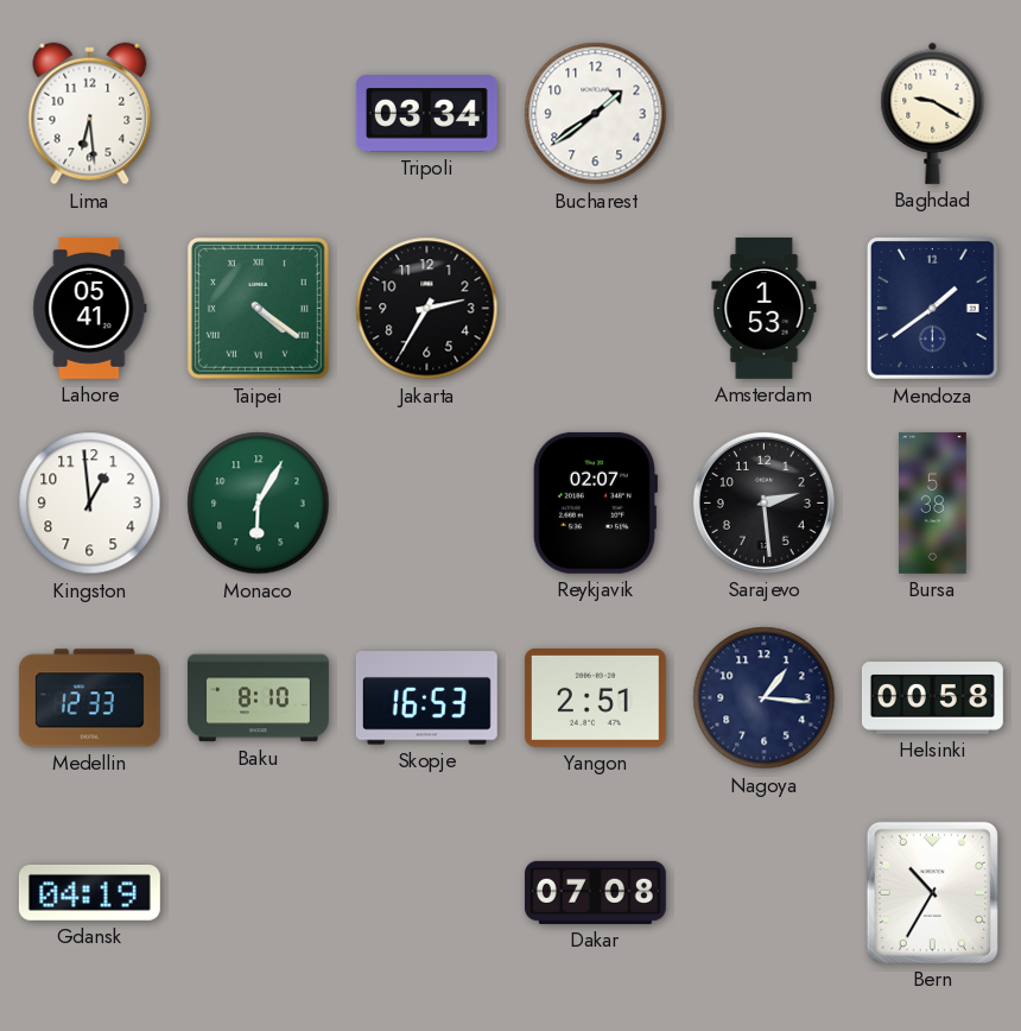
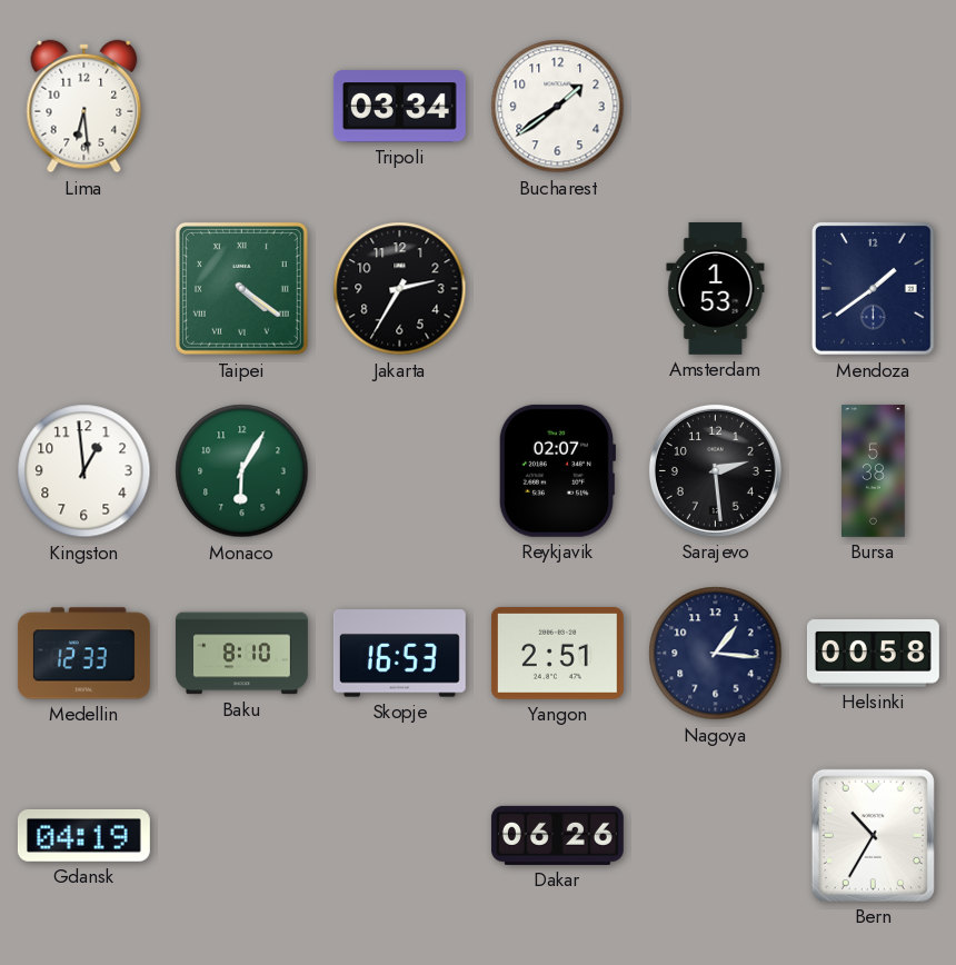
Baghdad: 9:20 -> none
Lahore: 05:41 -> none
Dakar: 07:08 -> 06:26
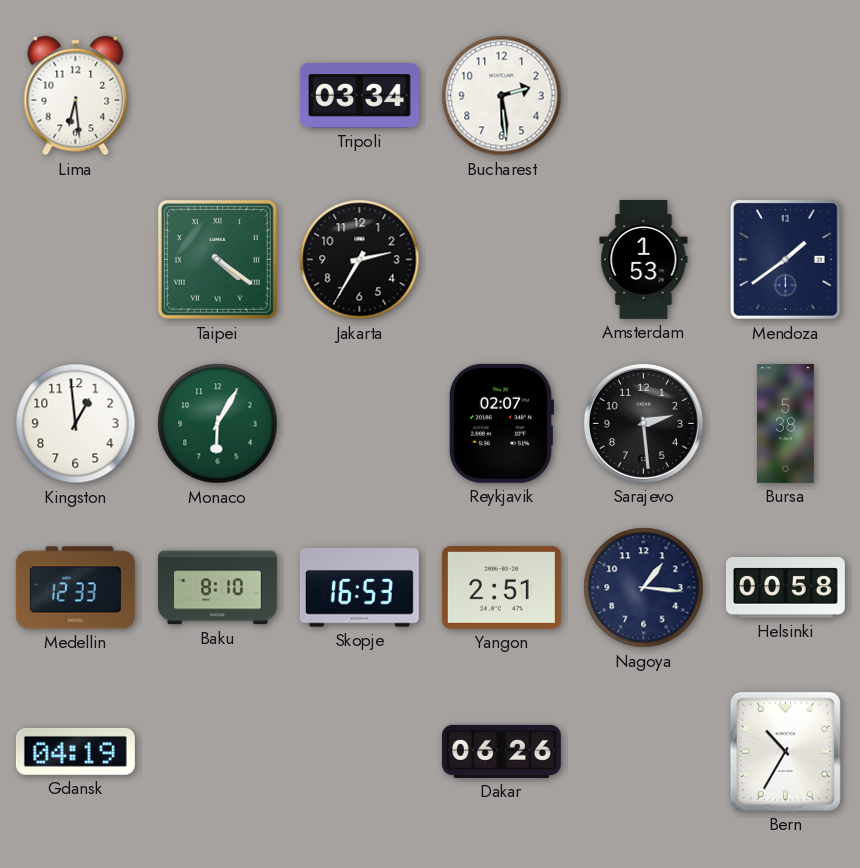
Bucharest: 1:39 -> 2:29
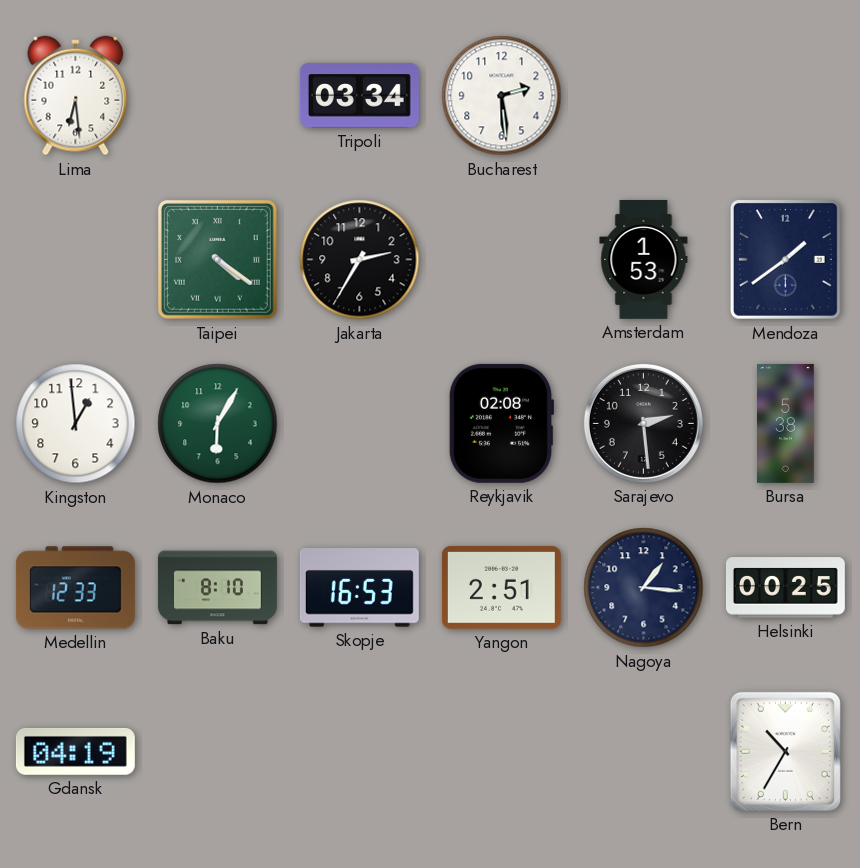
Reykjavik: 02:07 -> 02:08
Helsinki: 00:58 -> 00:25
Dakar: 06:26 -> none
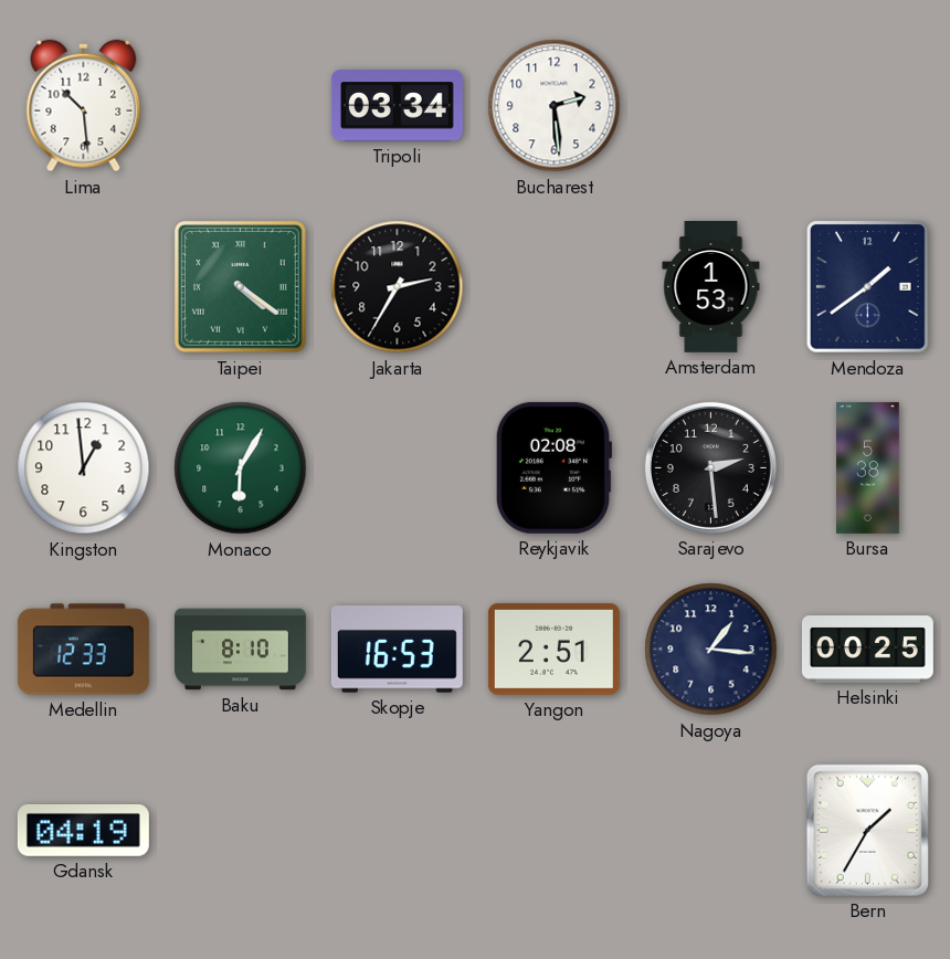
Lima: 6:29 -> 10:29
Bern: 10:35 -> 1:35
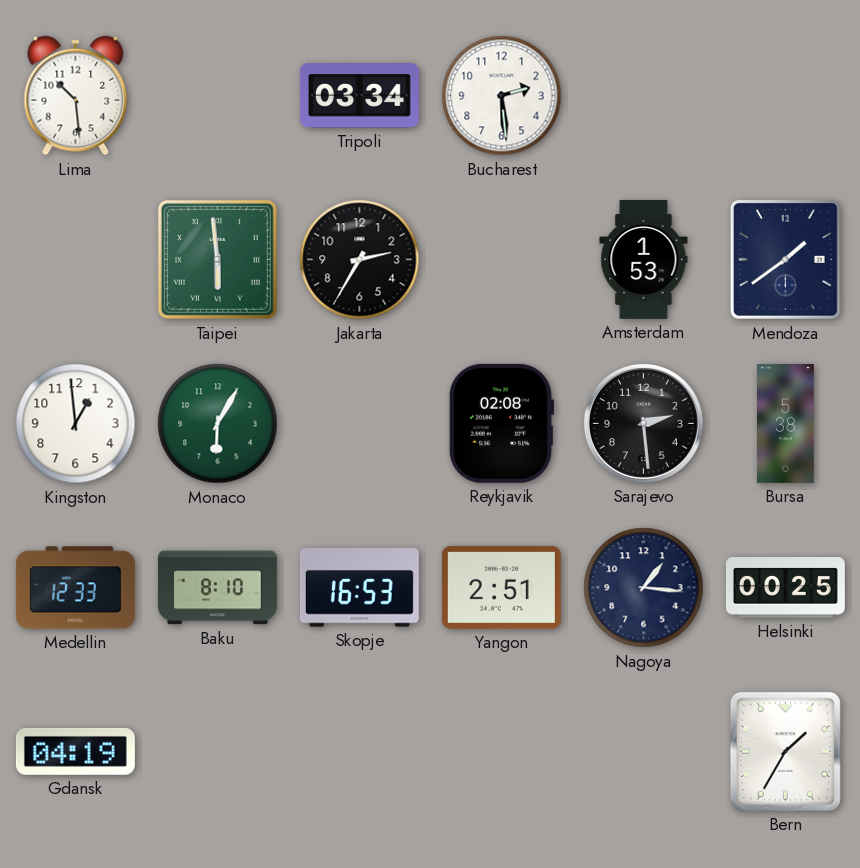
Taipei: 4:21 -> 5:59
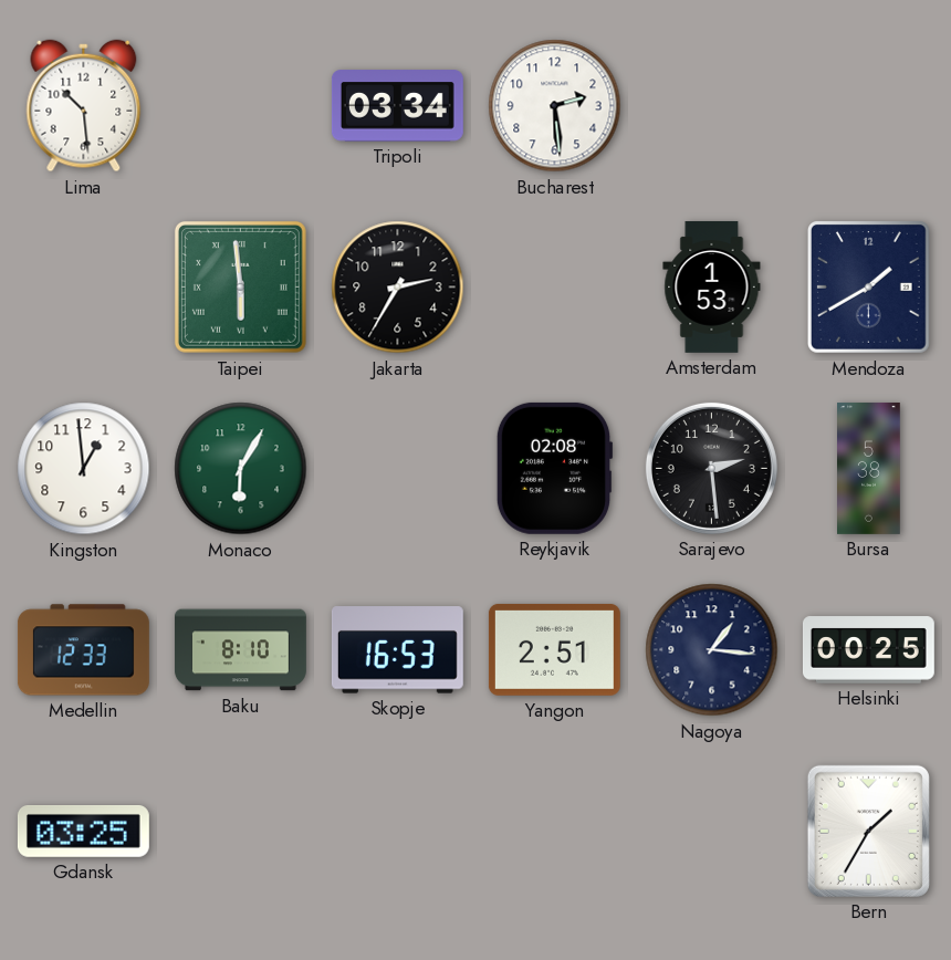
Mendoza: 1:39 -> 1:40
Gdansk: 04:19 -> 03:25
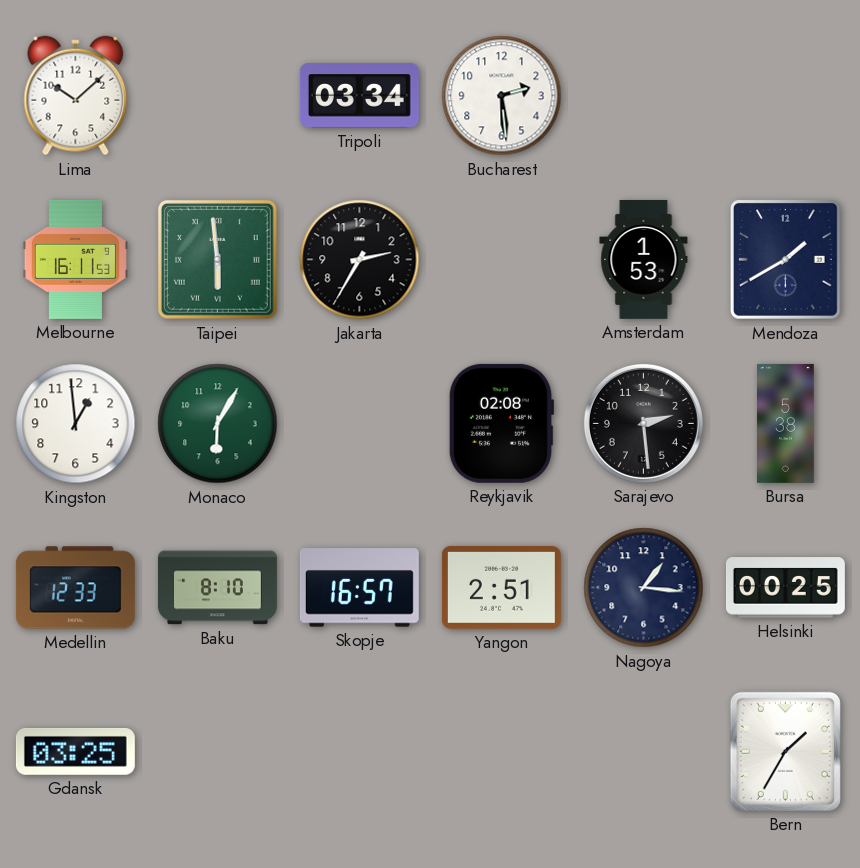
Lima: 10:29 -> 10:08
Melbourne: none -> 16:11
Skopje: 16:53 -> 16:57
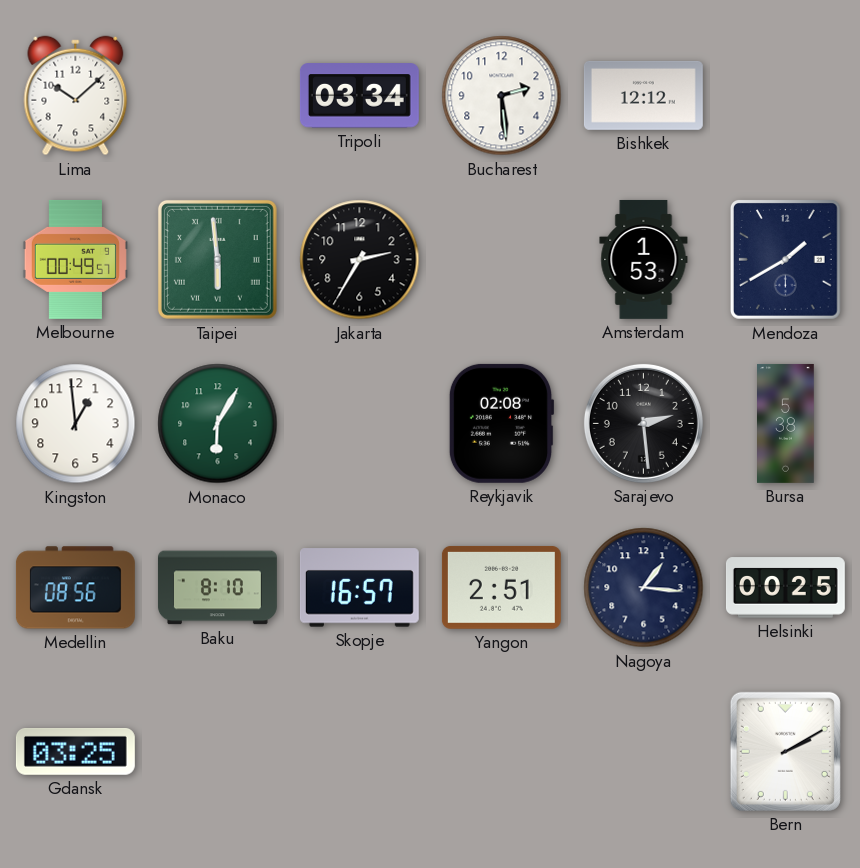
Bishkek: none -> 12:12
Melbourne: 16:11 -> 00:49
Medellin: 12:33 -> 08:56
Bern: 1:35 -> 2:10
